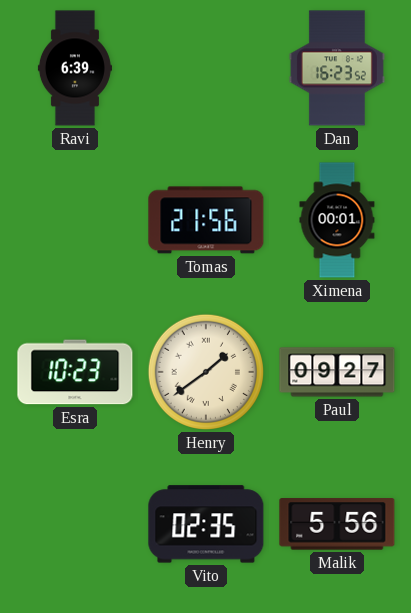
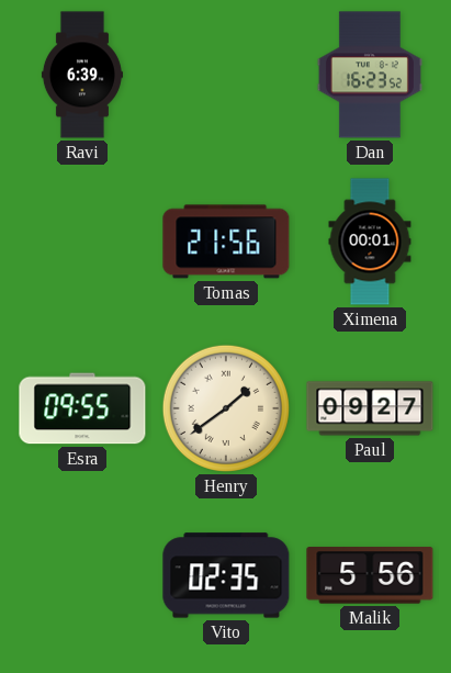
Esra: 10:23 -> 09:55
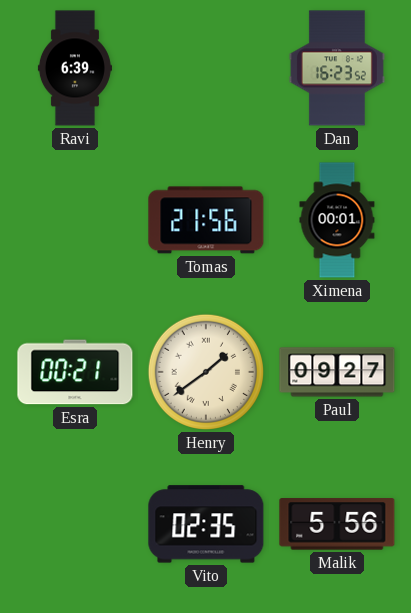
Esra: 09:55 -> 00:21
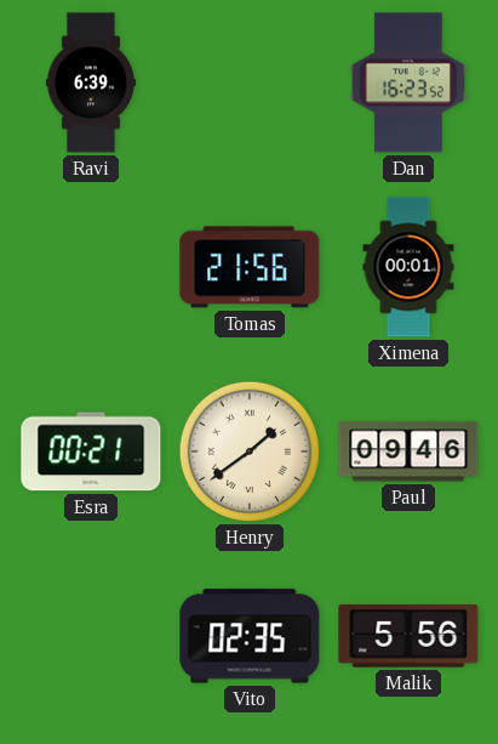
Paul: 09:27 -> 09:46
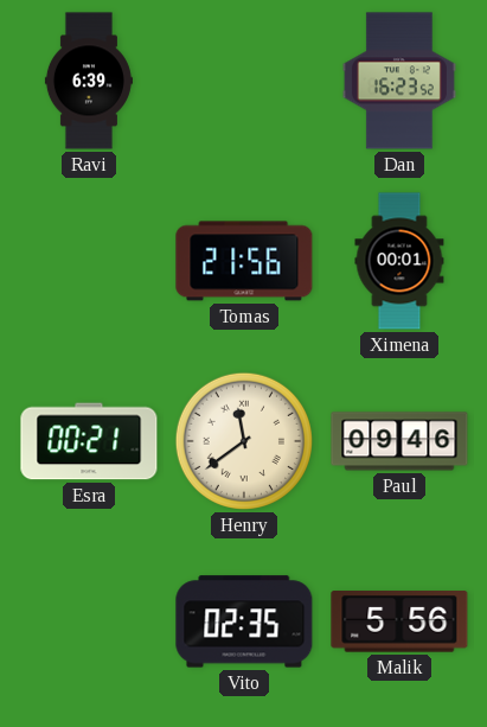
Henry: 1:39 -> 11:39
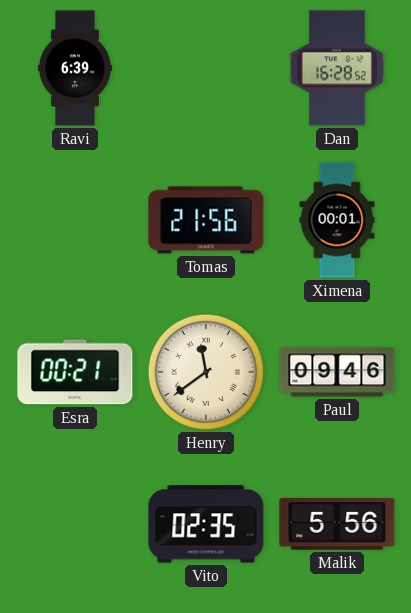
Dan: 16:23 -> 16:28
